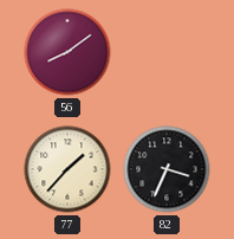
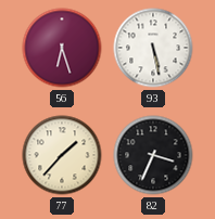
56: 8:09 -> 6:27
93: none -> 5:28
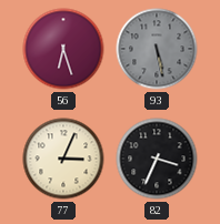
93 dial: white -> grey
77: 1:37 -> 3:04
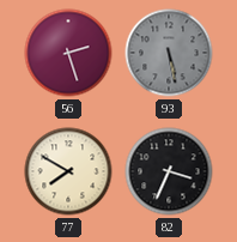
56: 6:27 -> 2:27
77: 3:04 -> 7:50
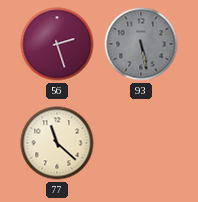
77: 7:50 -> 11:22
82: 3:34 -> none
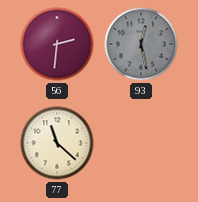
56: 2:27 -> 2:31
93: 5:28 -> 12:28
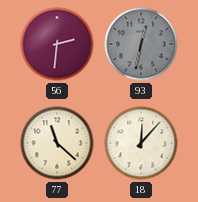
93: 12:28 -> 12:32
18: none -> 12:07
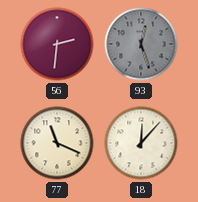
93: 12:32 -> 12:27
77: 11:22 -> 11:19
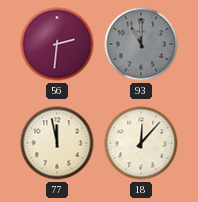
93: 12:27 -> 11:00
77: 11:19 -> 11:58
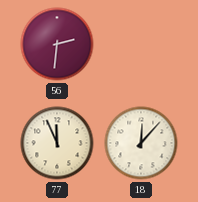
93: 11:00 -> none
77: 11:58 -> 11:56
